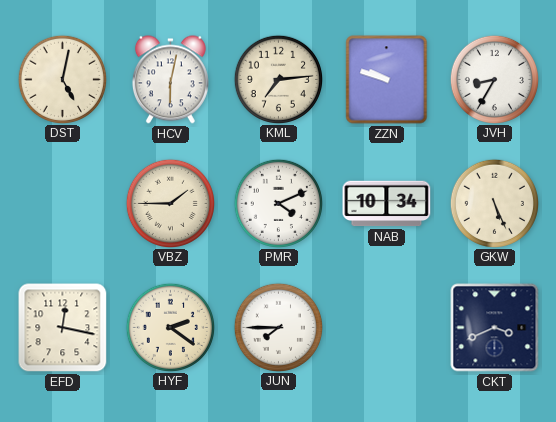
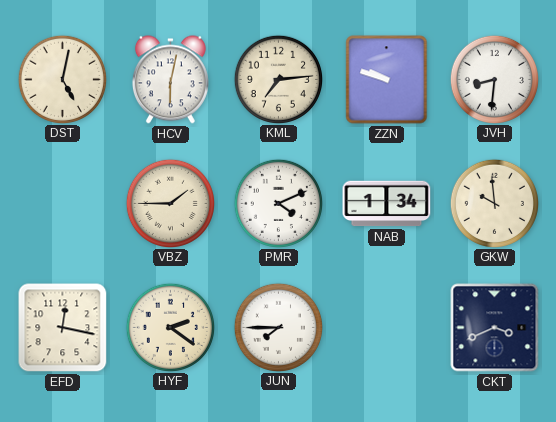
JVH: 8:35 -> 8:31
NAB: 10:34 -> 1:34
GKW: 5:26 -> 9:59
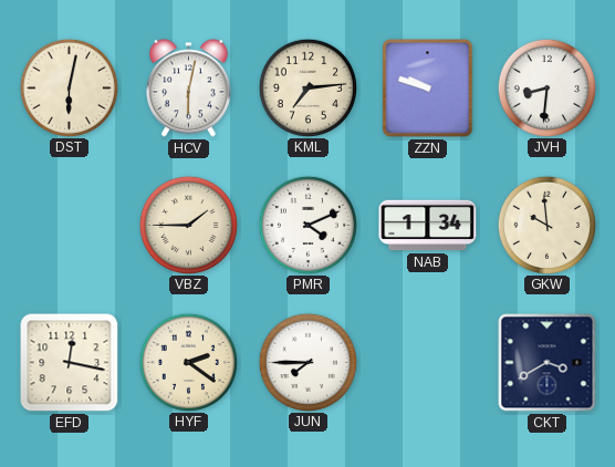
DST: 5:02 -> 6:02
CKT: 3:41 -> 3:40
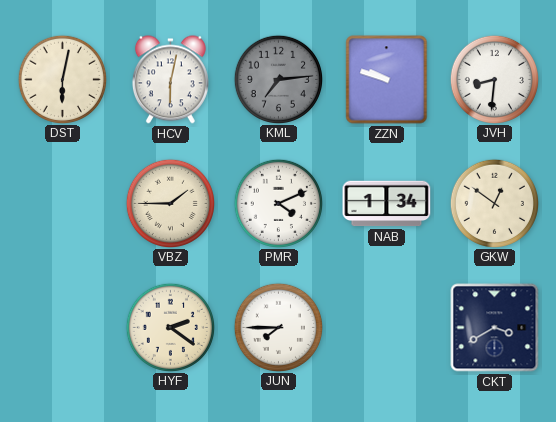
KML dial: cream -> grey
GKW: 9:59 -> 12:51
EFD: 12:17 -> none
